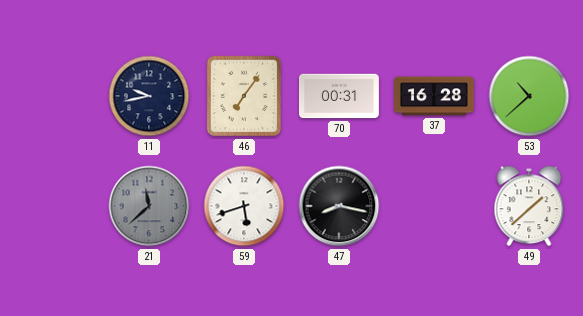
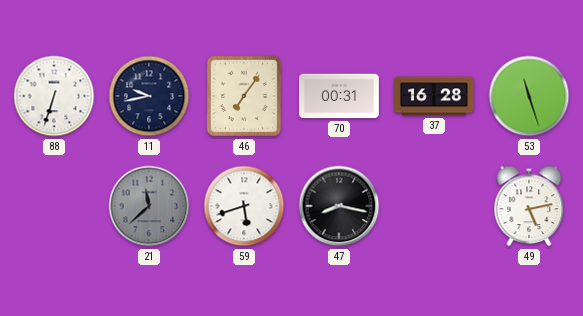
88: none -> 6:33
53: 10:38 -> 11:27
49: 1:38 -> 5:13
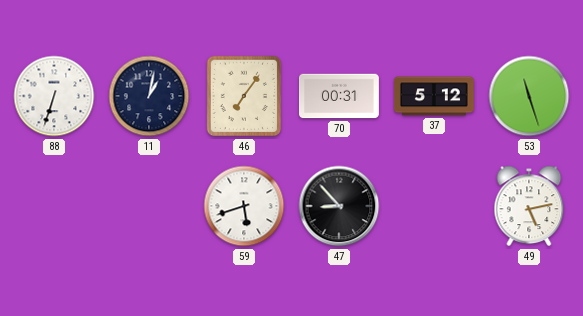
11: 9:43 -> 1:02
37: 16:28 -> 5:12
21: 11:38 -> none
47: 8:17 -> 8:53
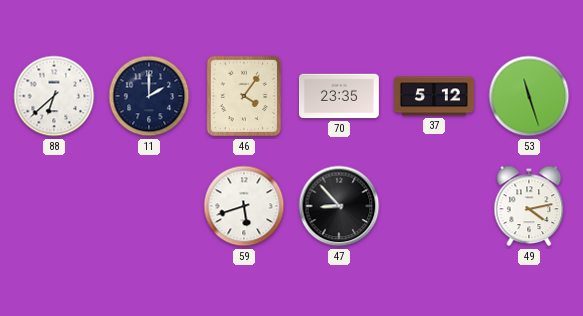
88: 6:33 -> 6:38
11: 1:02 -> 2:00
46: 7:06 -> 4:06
70: 00:31 -> 23:35
49: 5:13 -> 4:13
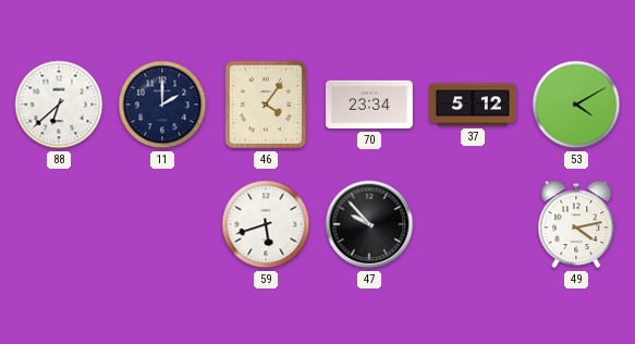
70: 23:35 -> 23:34
53: 11:27 -> 4:10
47: 8:53 -> 9:53
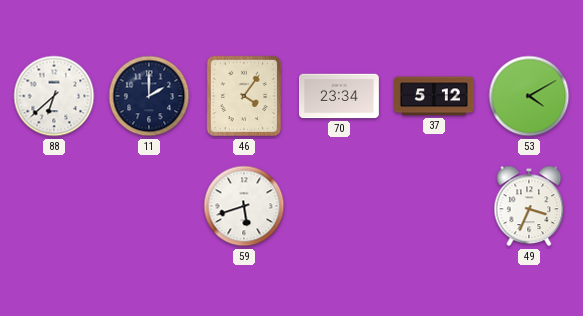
47: 9:53 -> none
49: 4:13 -> 3:34
